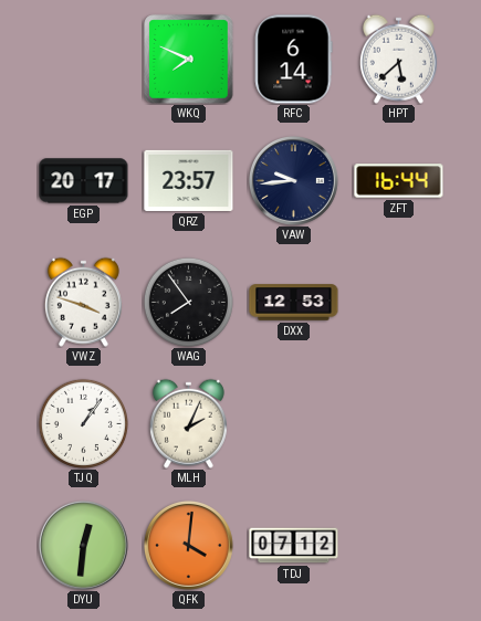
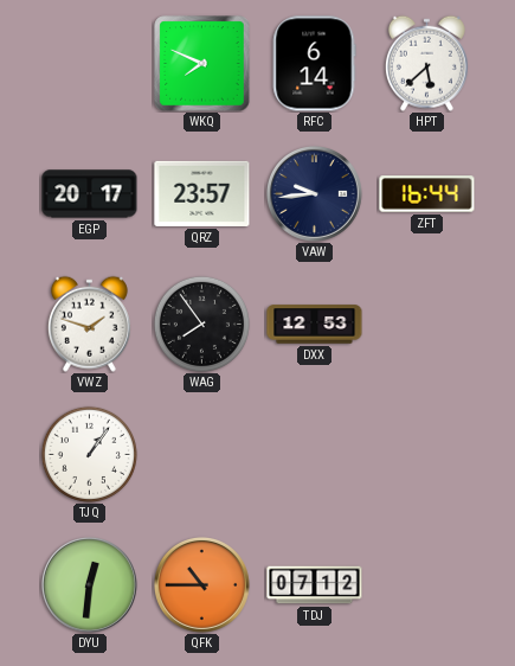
VWZ: 3:48 -> 1:48
MLH: 2:04 -> none
QFK: 4:01 -> 10:45
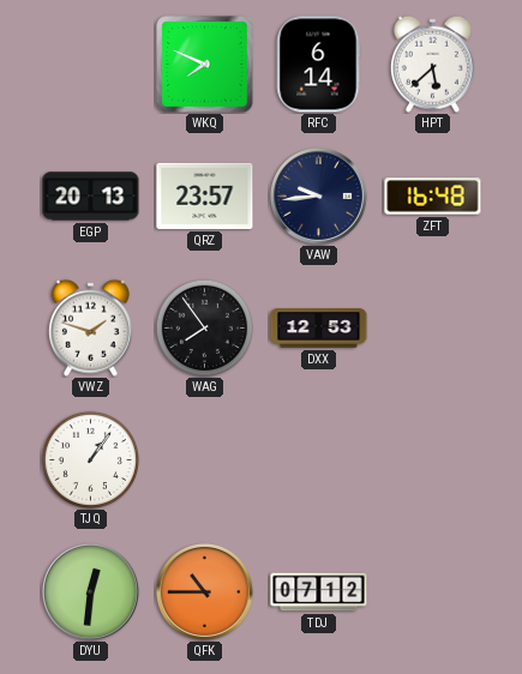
EGP: 20:17 -> 20:13
ZFT: 16:44 -> 16:48
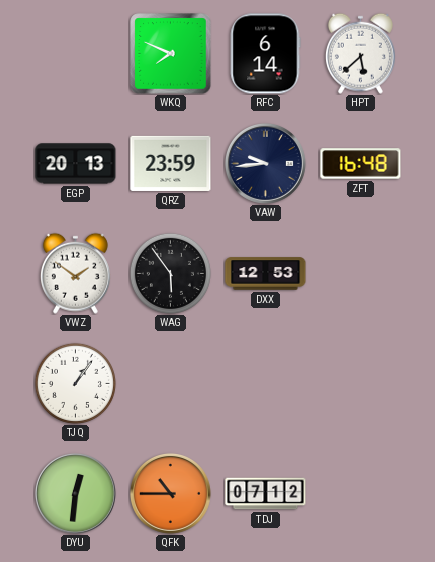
QRZ: 23:57 -> 23:59
VWZ: 1:48 -> 1:51
WAG: 7:54 -> 5:54
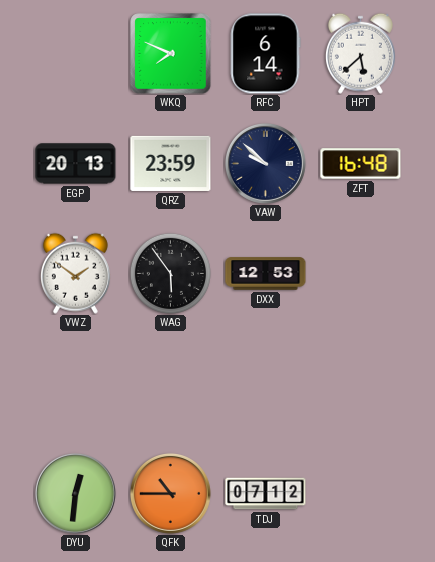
VAW: 9:44 -> 9:52
TJQ: 1:06 -> none
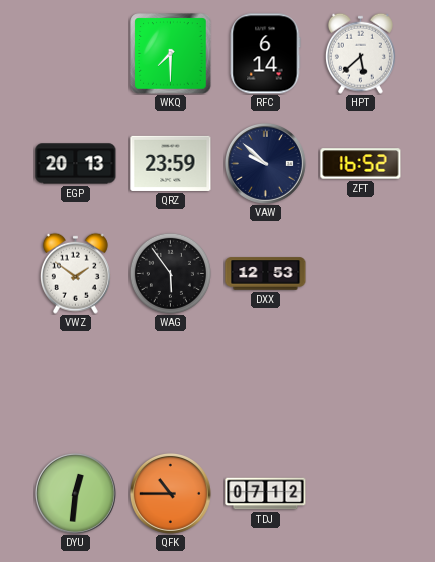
WKQ: 7:49 -> 7:30
ZFT: 16:48 -> 16:52
